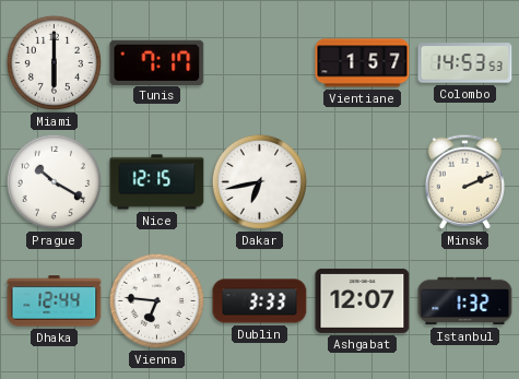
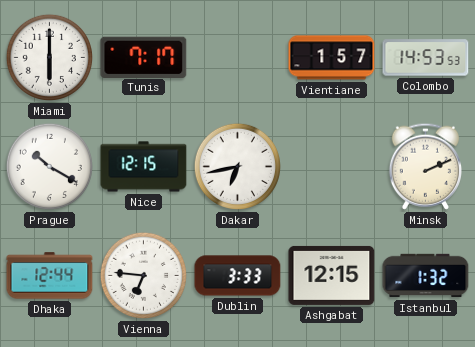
Ashgabat: 12:07 -> 12:15
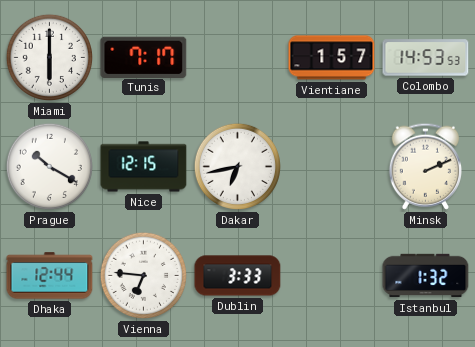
Ashgabat: 12:15 -> none
